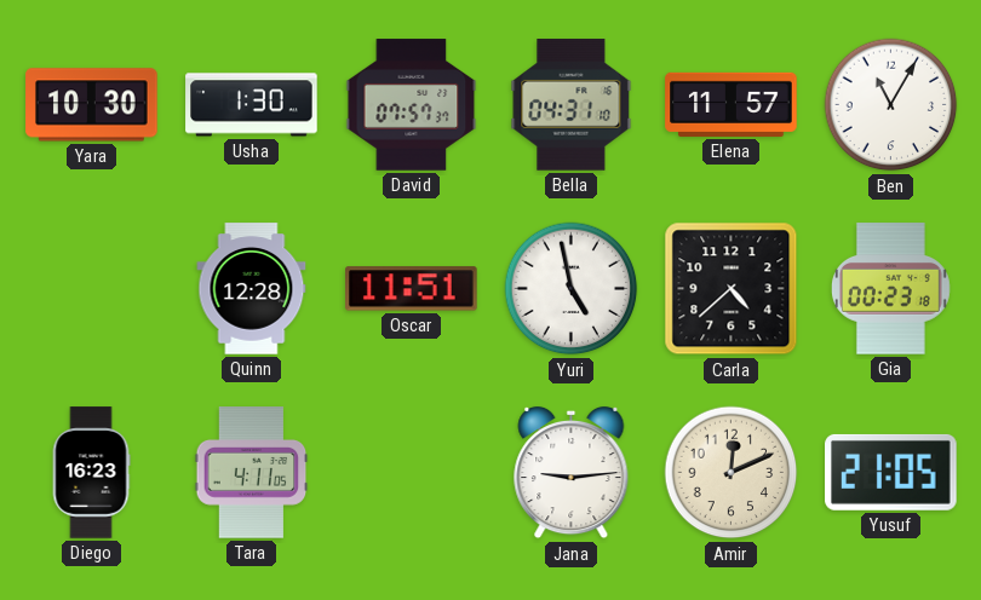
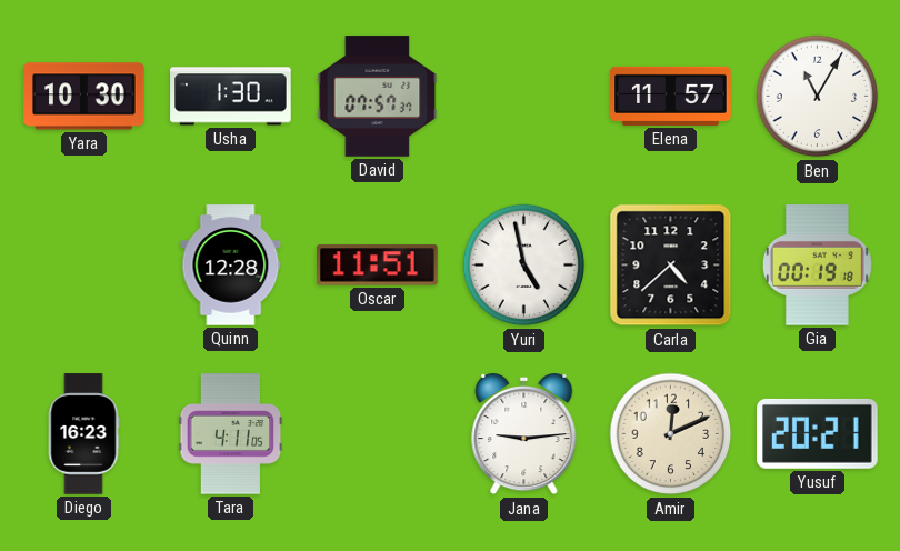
Bella: 04:31 -> none
Gia: 00:23 -> 00:19
Yusuf: 21:05 -> 20:21
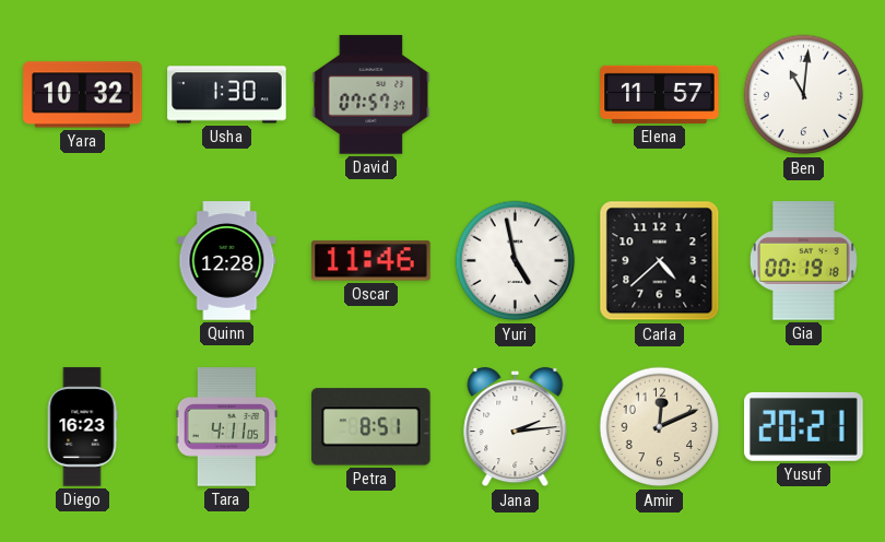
Yara: 10:30 -> 10:32
Ben: 11:05 -> 11:01
Oscar: 11:51 -> 11:46
Petra: none -> 8:51
Jana: 9:14 -> 2:14
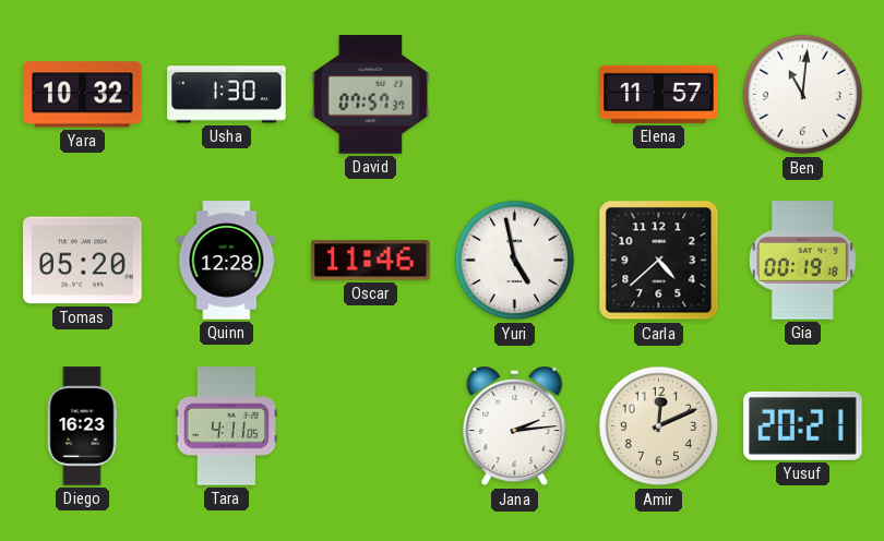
Tomas: none -> 05:20
Petra: 8:51 -> none
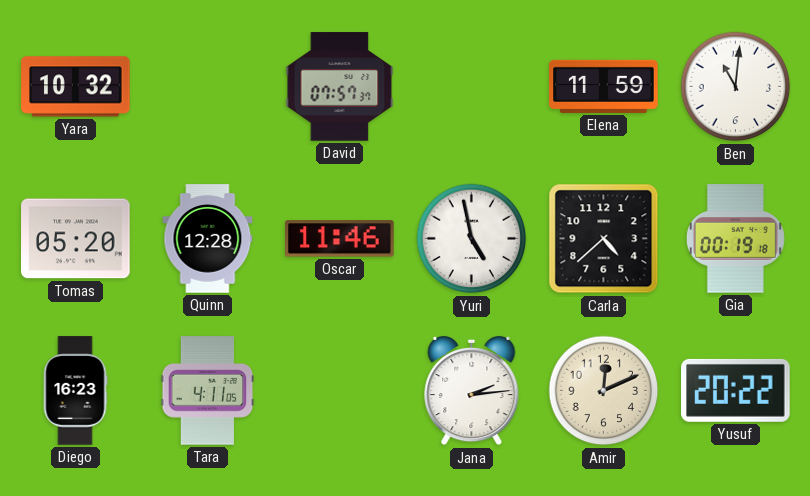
Usha: 1:30 -> none
Elena: 11:57 -> 11:59
Yusuf: 20:21 -> 20:22
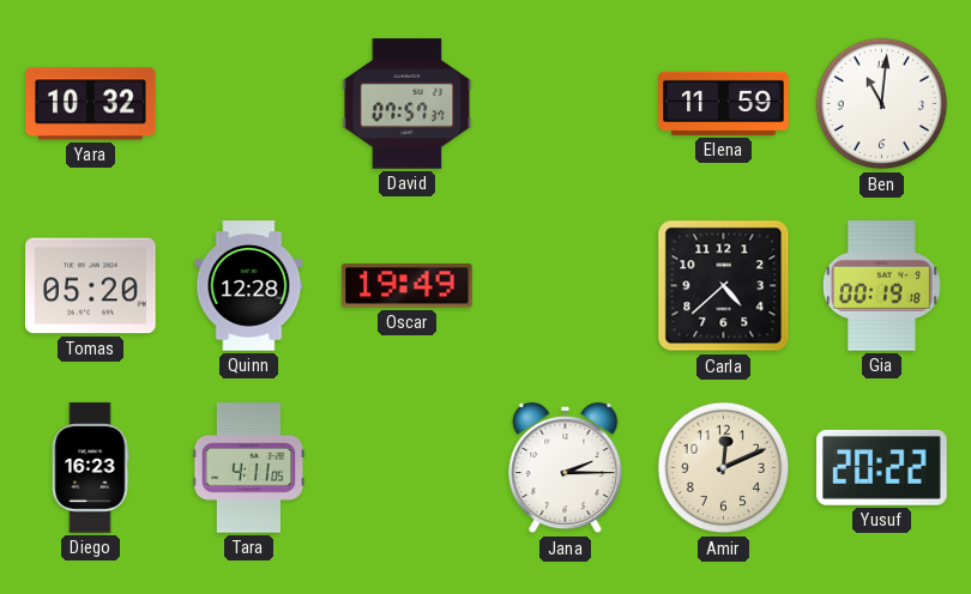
Oscar: 11:46 -> 19:49
Yuri: 4:58 -> none
Jana: 2:14 -> 2:15
